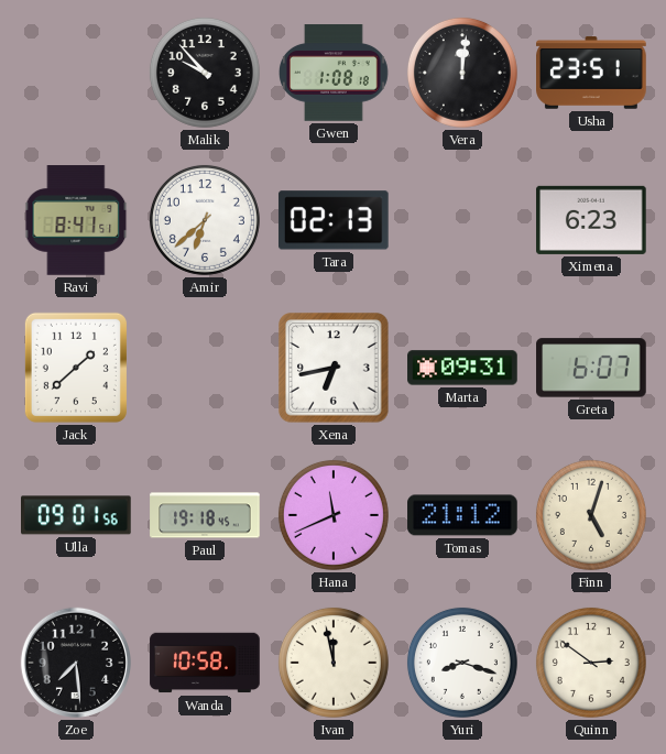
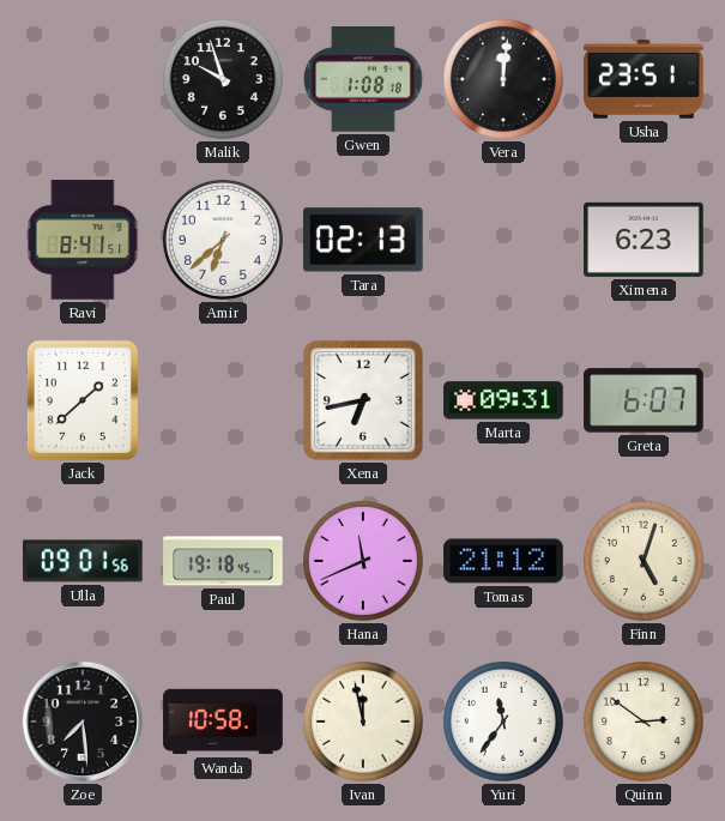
Malik: 9:53 -> 9:57
Yuri: 8:18 -> 11:36
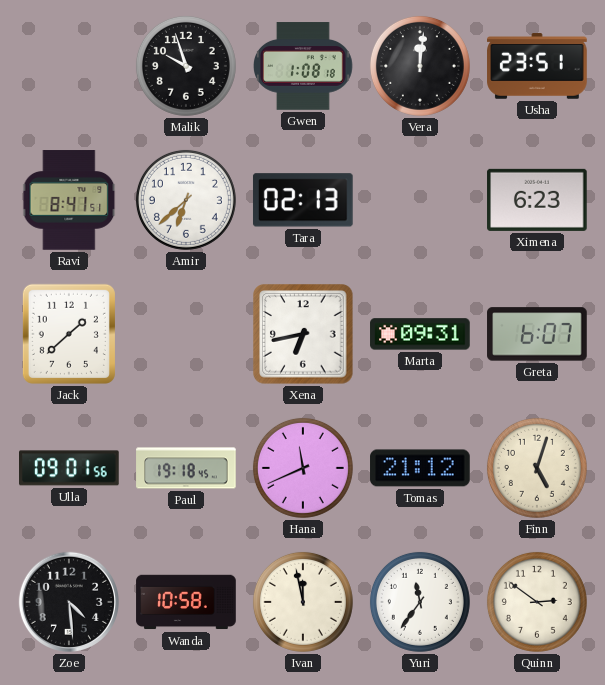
Zoe: 7:29 -> 4:29
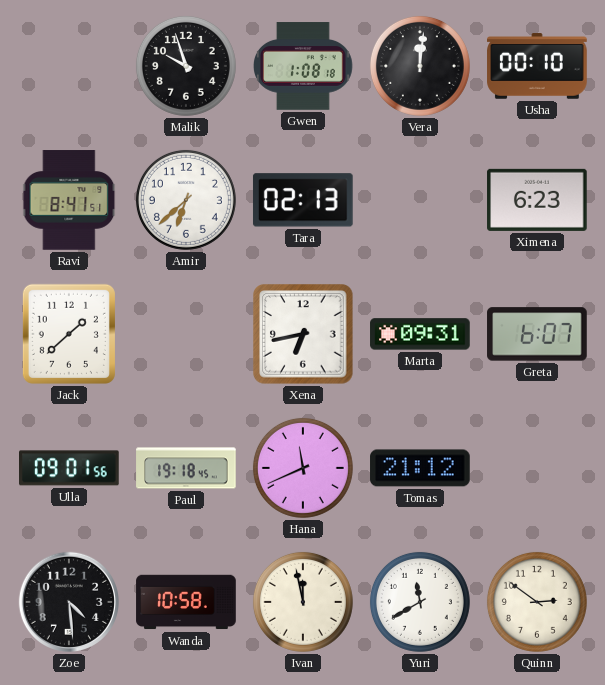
Usha: 23:51 -> 00:10
Finn: 5:03 -> none
Yuri: 11:36 -> 11:40
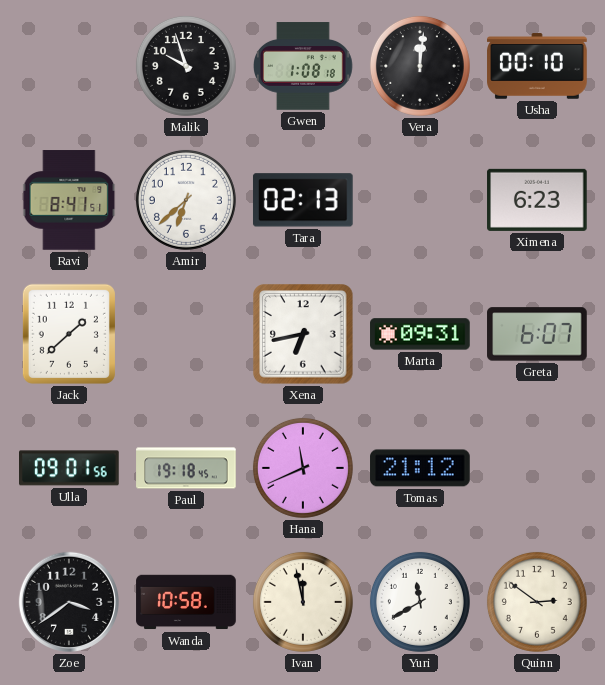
Zoe: 4:29 -> 3:39
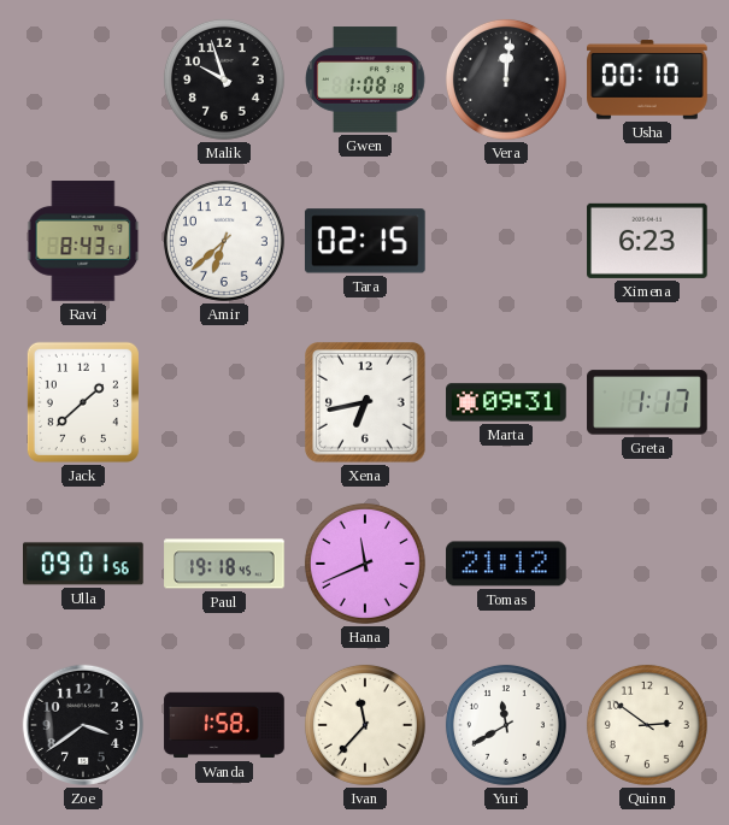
Ravi: 8:41 -> 8:43
Tara: 02:13 -> 02:15
Greta: 6:07 -> 1:17
Wanda: 10:58 -> 1:58
Ivan: 11:58 -> 11:37
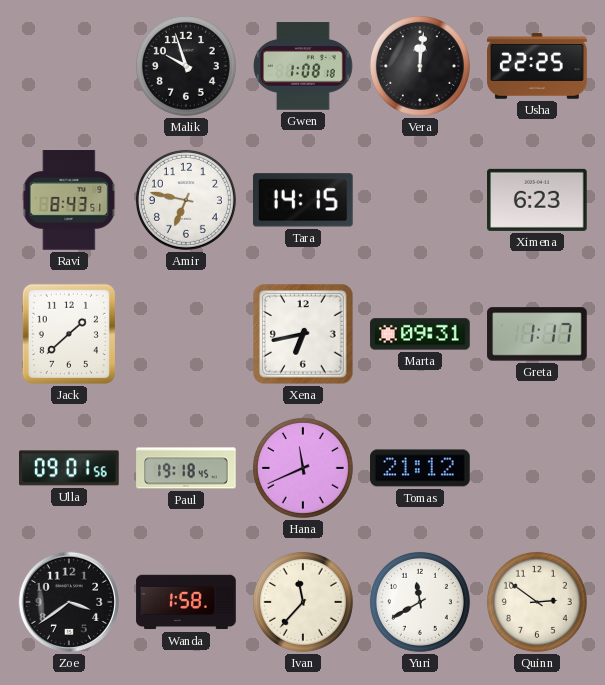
Usha: 00:10 -> 22:25
Amir: 6:38 -> 6:47
Tara: 02:15 -> 14:15
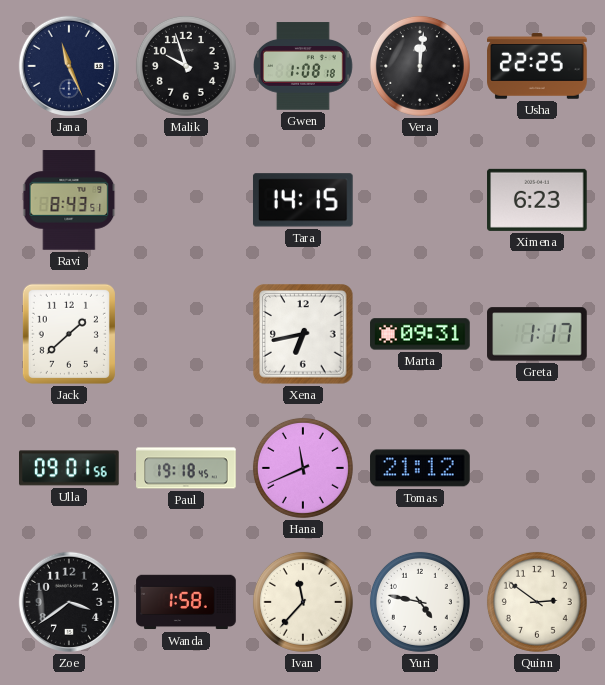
Jana: none -> 11:26
Amir: 6:47 -> none
Yuri: 11:40 -> 4:47
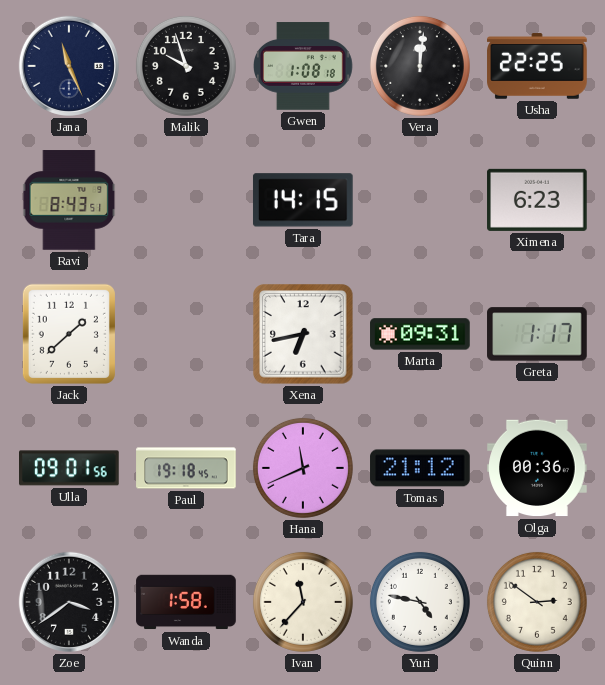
Olga: none -> 00:36
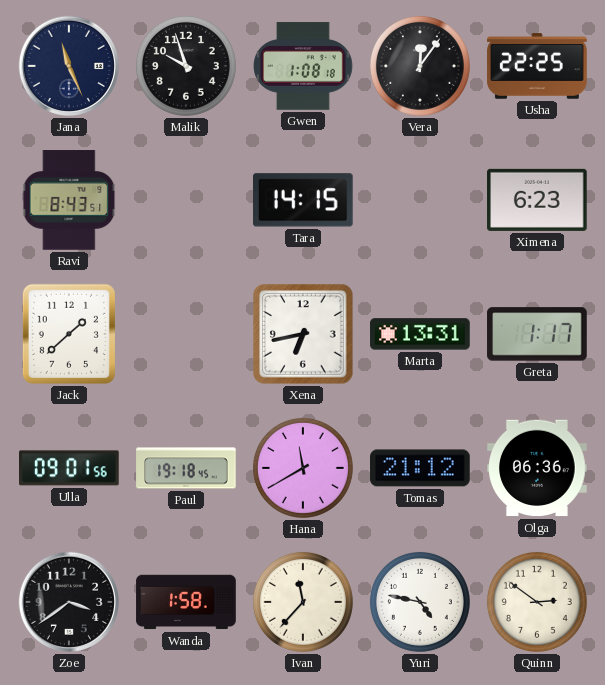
Vera: 12:01 -> 12:06
Marta: 09:31 -> 13:31
Hana: 11:41 -> 11:40
Olga: 00:36 -> 06:36
